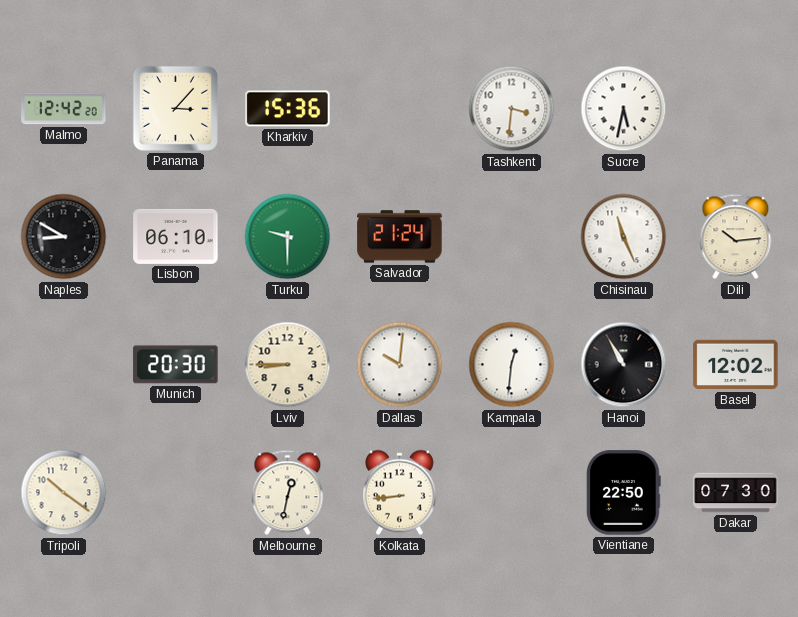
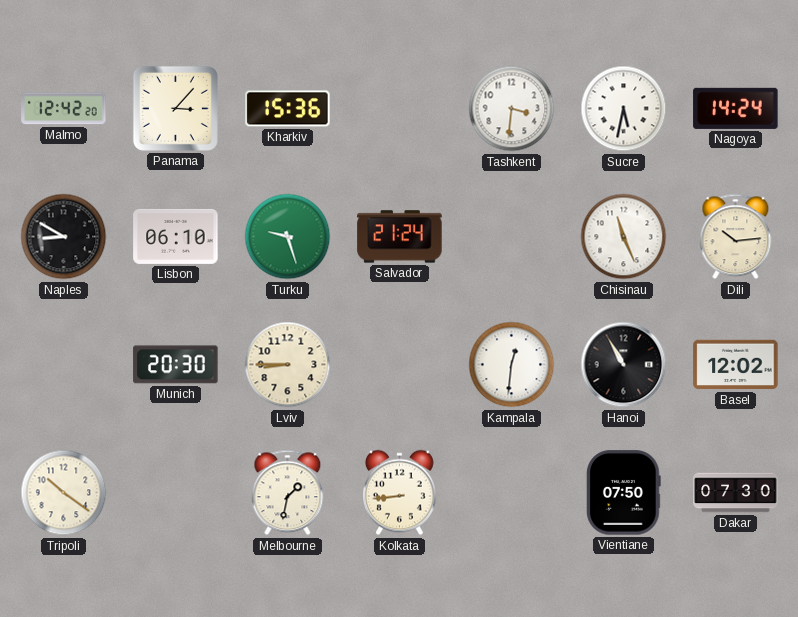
Nagoya: none -> 14:24
Turku: 9:30 -> 9:27
Dallas: 10:01 -> none
Melbourne: 12:32 -> 1:32
Vientiane: 22:50 -> 07:50
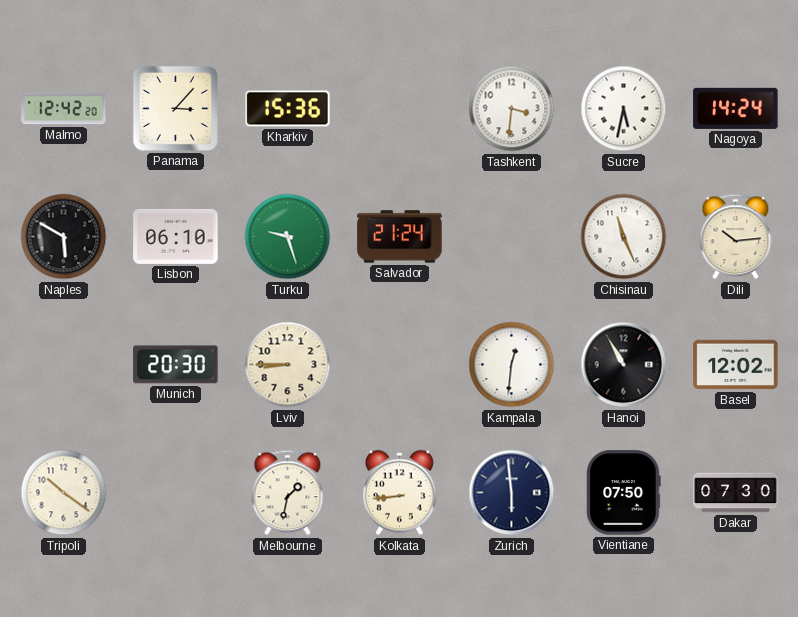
Naples: 8:50 -> 5:50
Zurich: none -> 5:59
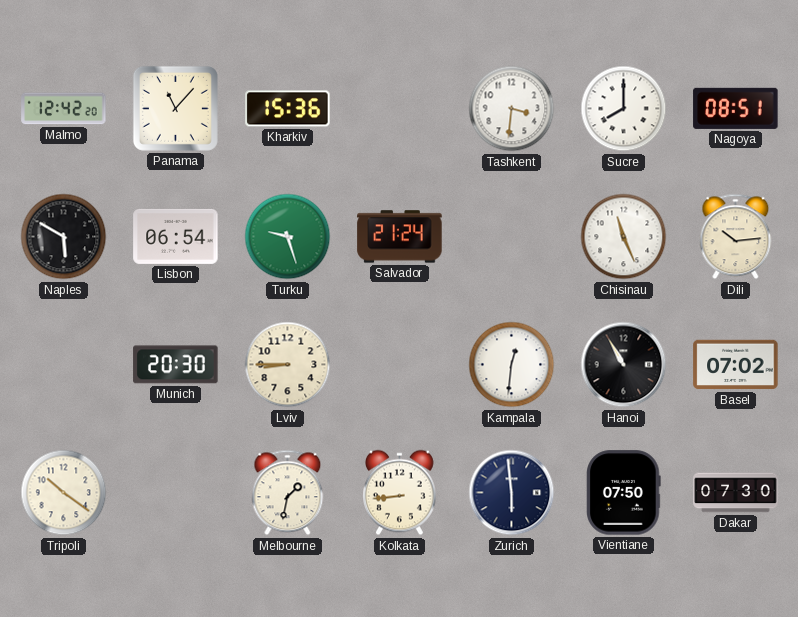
Panama: 3:07 -> 11:07
Sucre: 5:32 -> 8:00
Nagoya: 14:24 -> 08:51
Lisbon: 06:10 -> 06:54
Basel: 12:02 -> 07:02
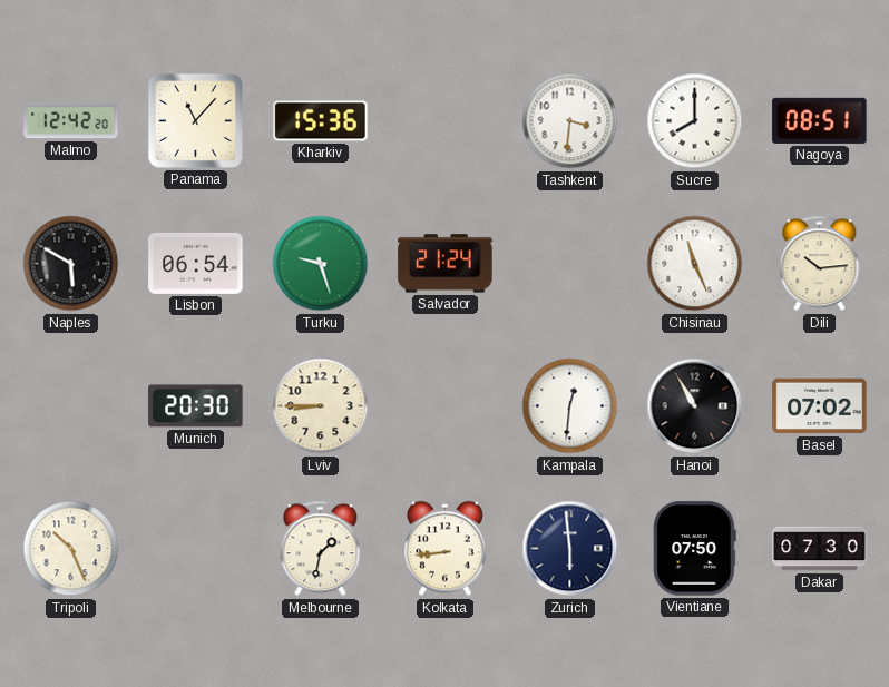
Tripoli: 10:21 -> 10:26
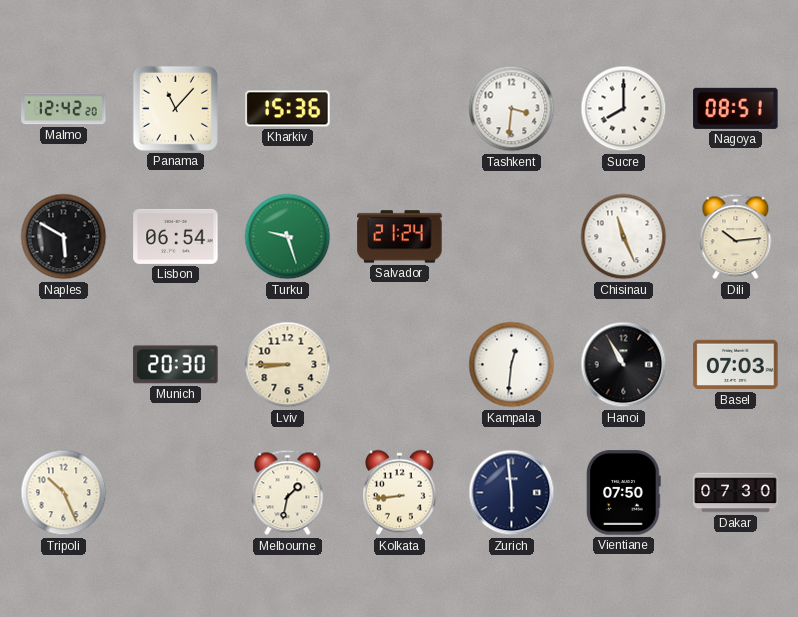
Basel: 07:02 -> 07:03
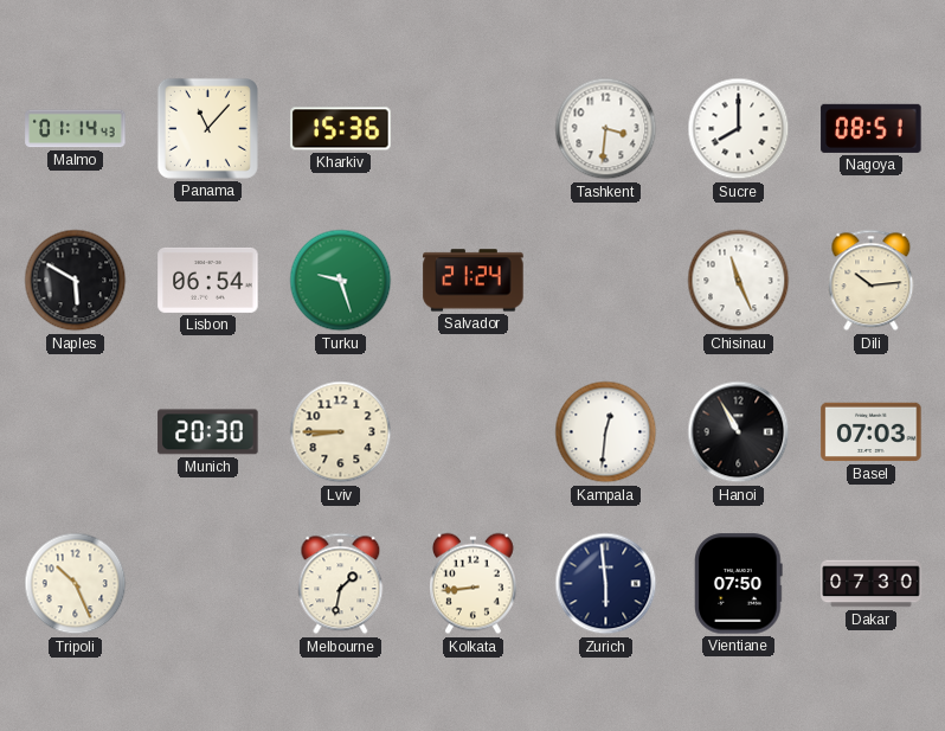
Malmo: 12:42 -> 01:14
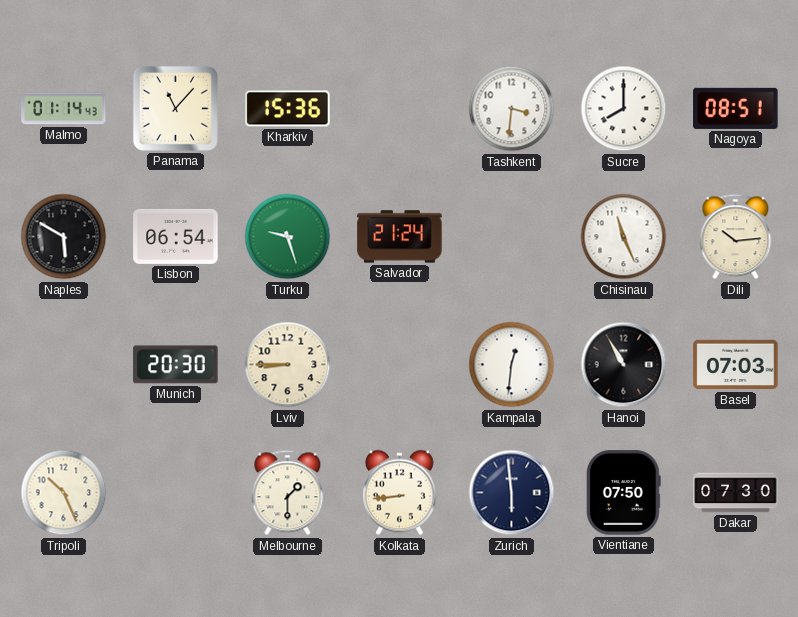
Melbourne: 1:32 -> 1:30
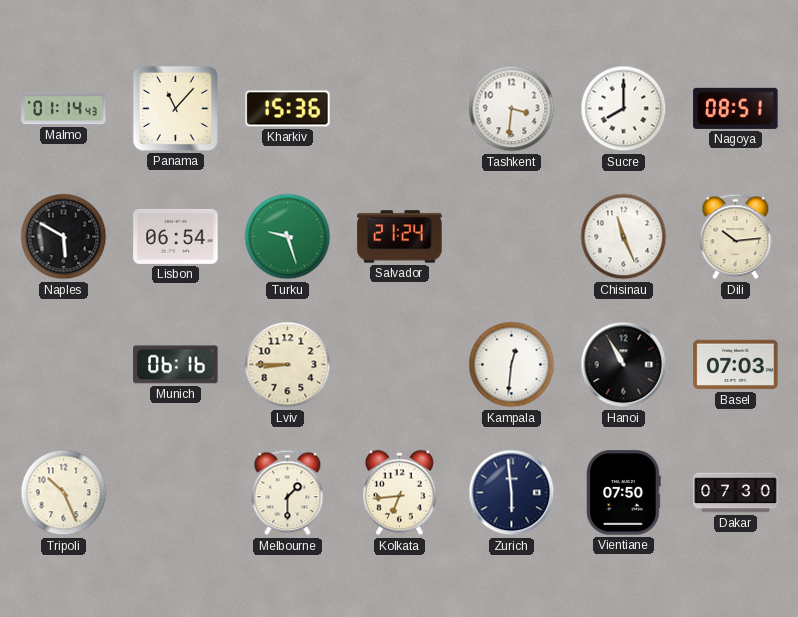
Munich: 20:30 -> 06:16
Kolkata: 8:44 -> 6:44
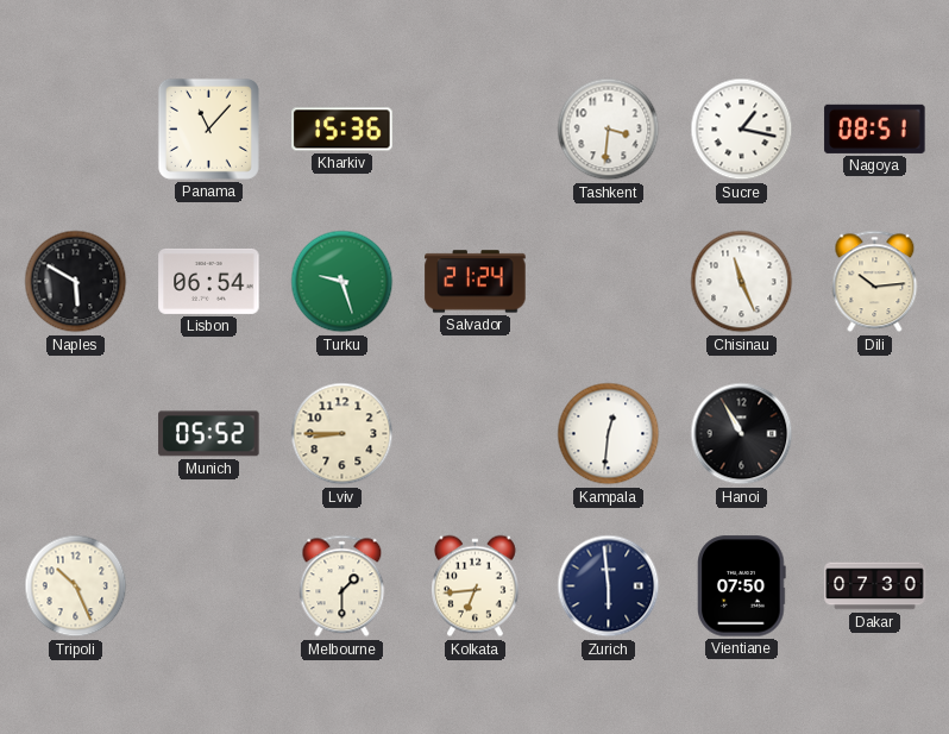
Malmo: 01:14 -> none
Sucre: 8:00 -> 1:17
Munich: 06:16 -> 05:52
Basel: 07:03 -> none
